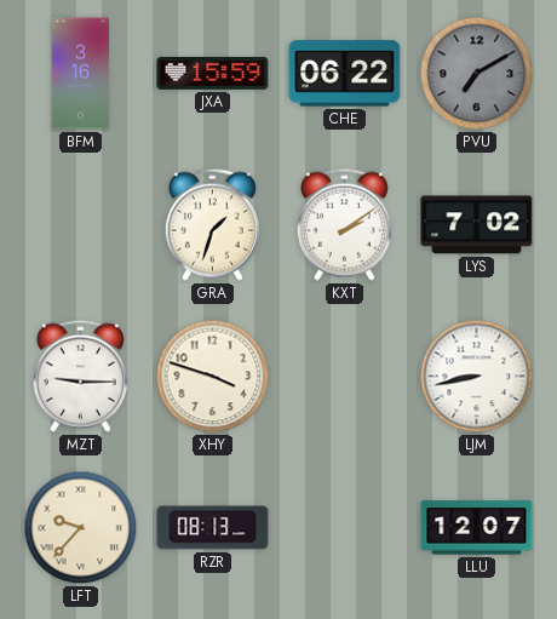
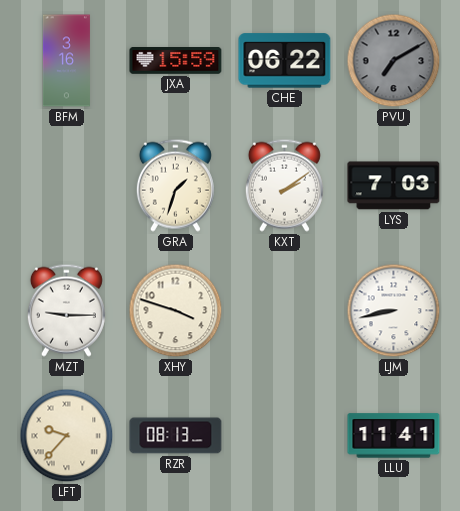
LYS: 7:02 -> 7:03
LLU: 12:07 -> 11:41
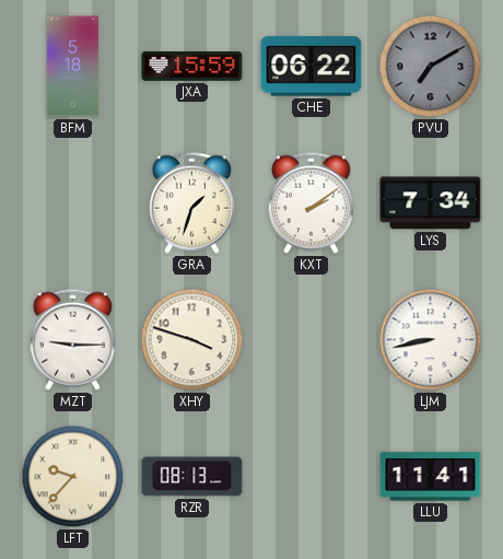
BFM: 3:16 -> 5:18
LYS: 7:03 -> 7:34
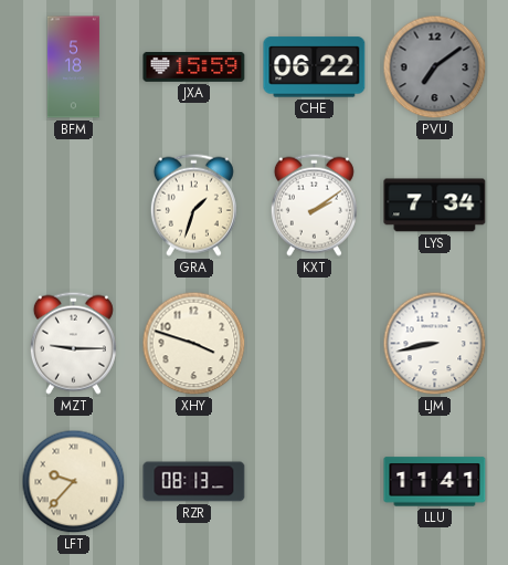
PVU: 7:10 -> 7:09
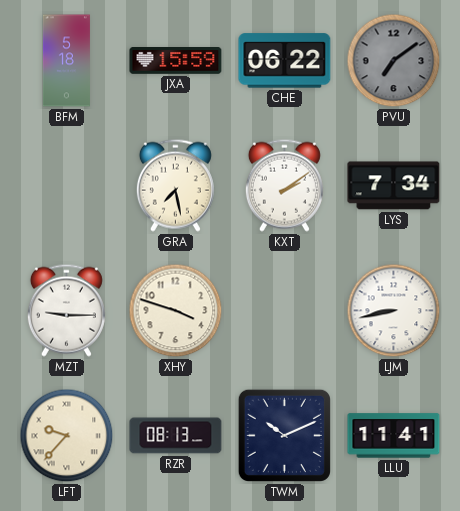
GRA: 1:33 -> 7:28
TWM: none -> 10:11
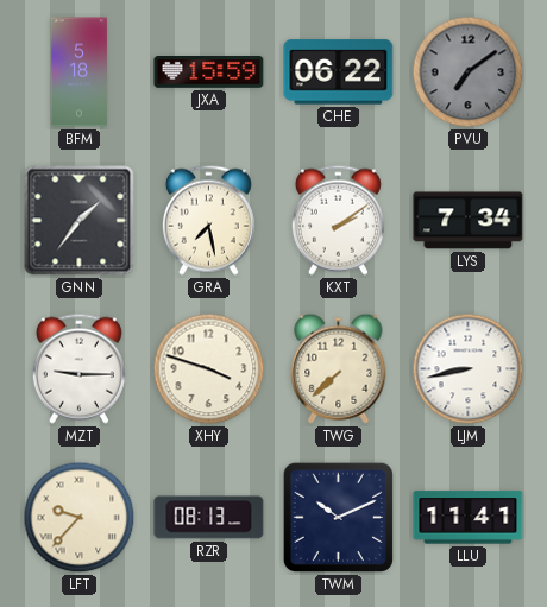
GNN: none -> 1:36
TWG: none -> 7:38
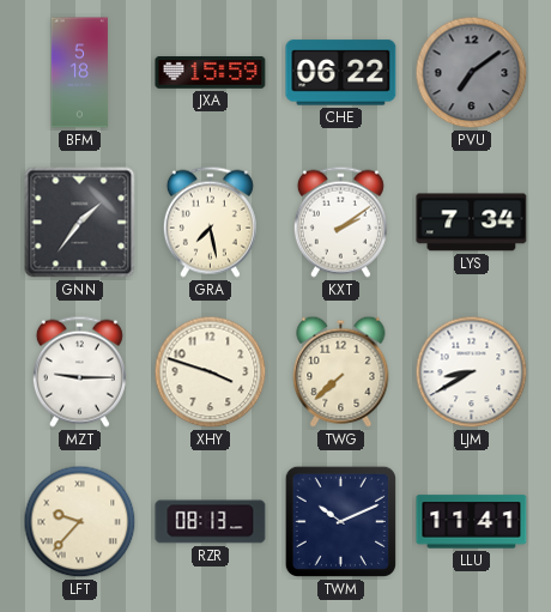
LJM: 8:43 -> 8:40
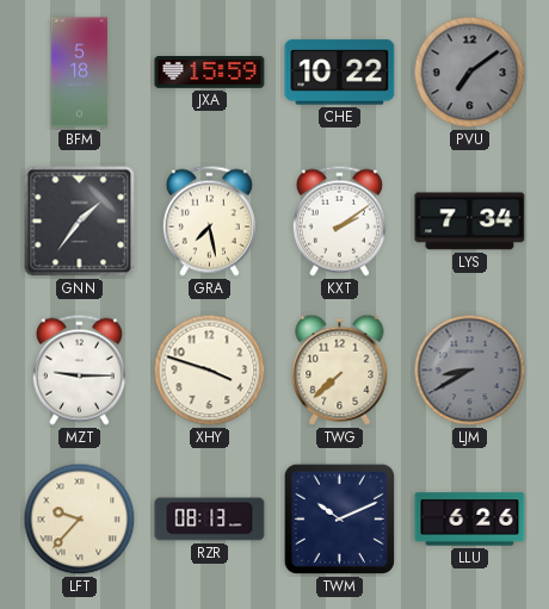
CHE: 06:22 -> 10:22
LJM dial: white -> grey
LLU: 11:41 -> 6:26
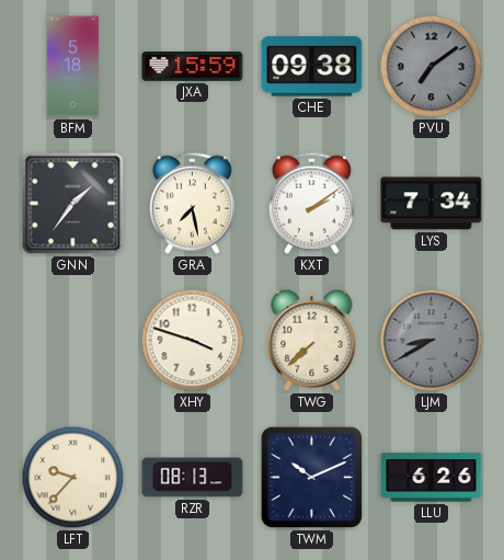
CHE: 10:22 -> 09:38
MZT: 9:15 -> none
